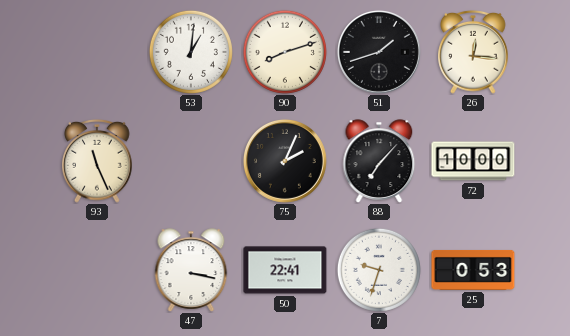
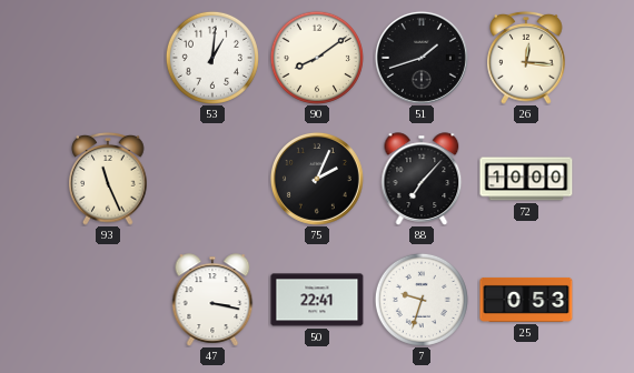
90: 8:12 -> 8:09
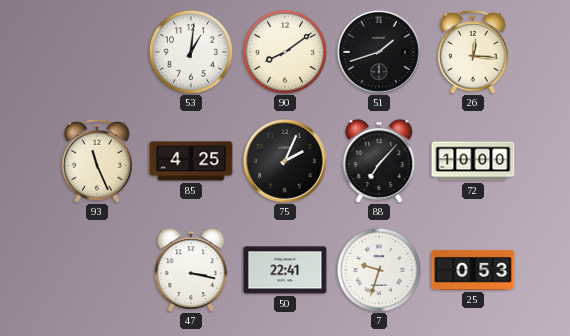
85: none -> 4:25
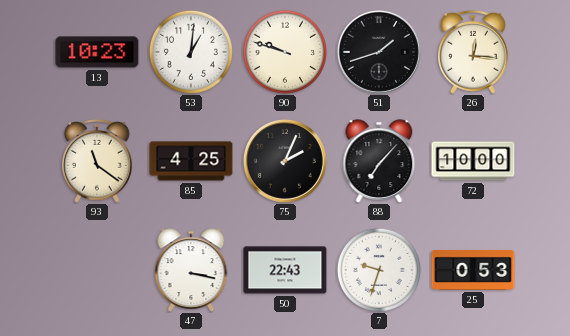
13: none -> 10:23
90: 8:09 -> 9:48
93: 11:26 -> 11:21
50: 22:41 -> 22:43
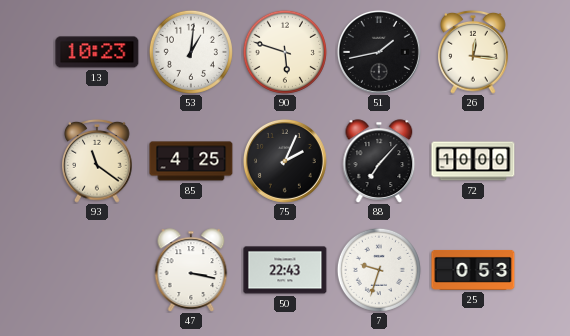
90: 9:48 -> 5:48
51: 1:42 -> 1:43
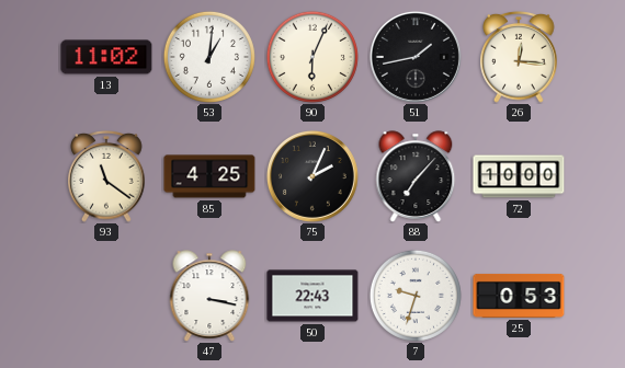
13: 10:23 -> 11:02
90: 5:48 -> 6:04
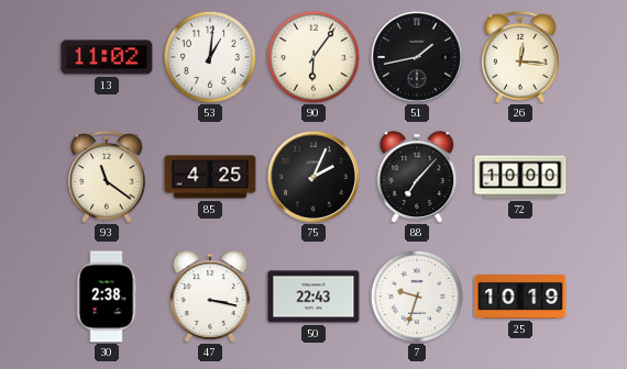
90: 6:04 -> 6:06
30: none -> 2:38
25: 0:53 -> 10:19
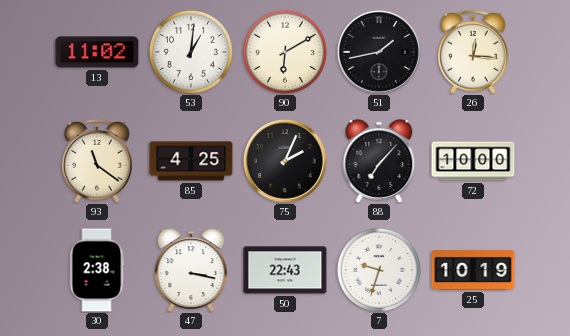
90: 6:06 -> 6:10
